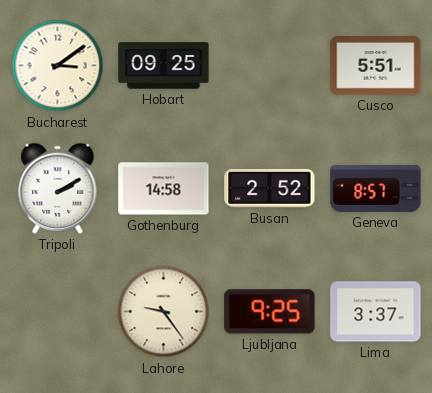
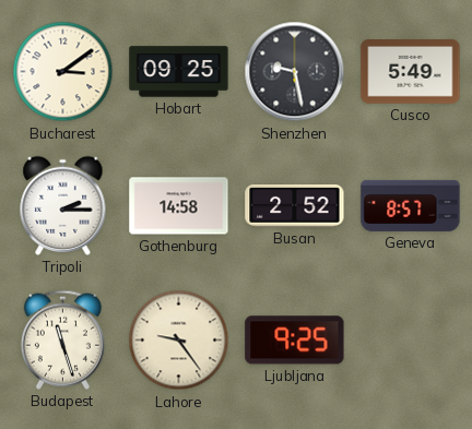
Shenzhen: none -> 9:28
Cusco: 5:51 -> 5:49
Tripoli: 2:10 -> 2:15
Budapest: none -> 11:27
Lima: 3:37 -> none
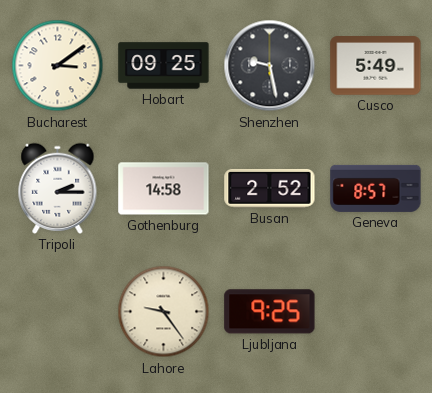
Budapest: 11:27 -> none
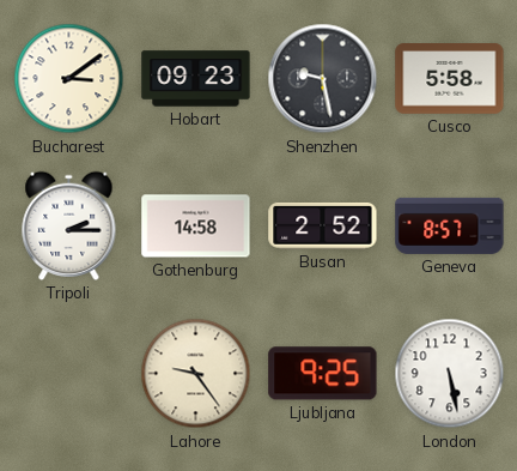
Hobart: 09:25 -> 09:23
Cusco: 5:49 -> 5:58
London: none -> 5:28
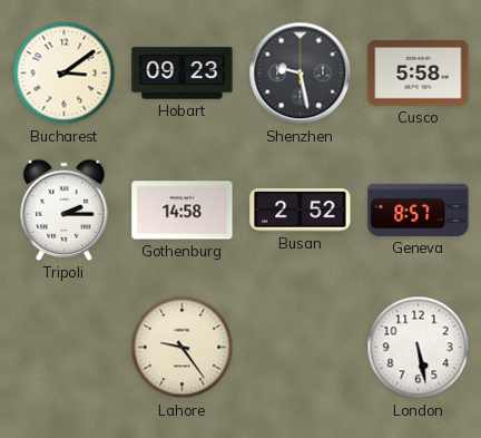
Ljubljana: 9:25 -> none
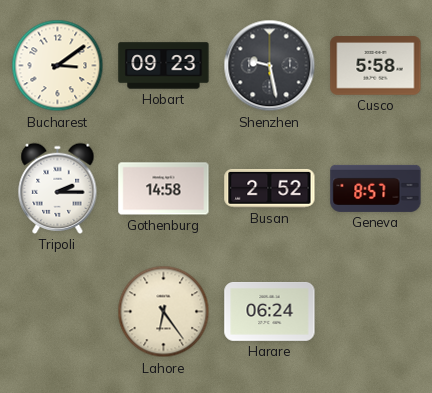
Lahore: 9:24 -> 6:24
Harare: none -> 06:24
London: 5:28 -> none
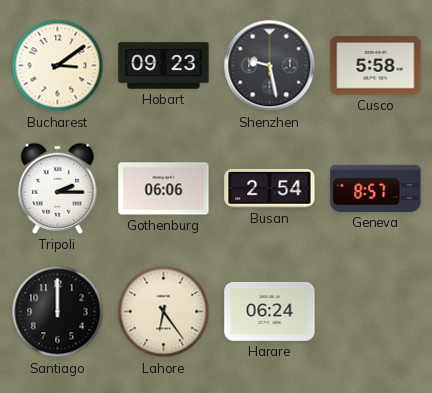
Gothenburg: 14:58 -> 06:06
Busan: 2:52 -> 2:54
Santiago: none -> 12:00
